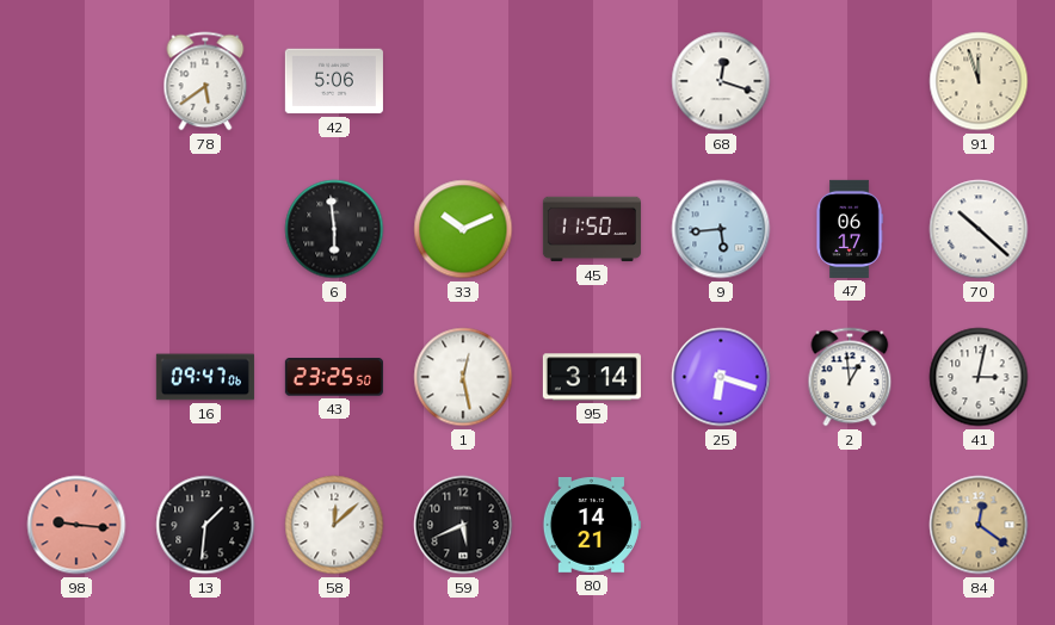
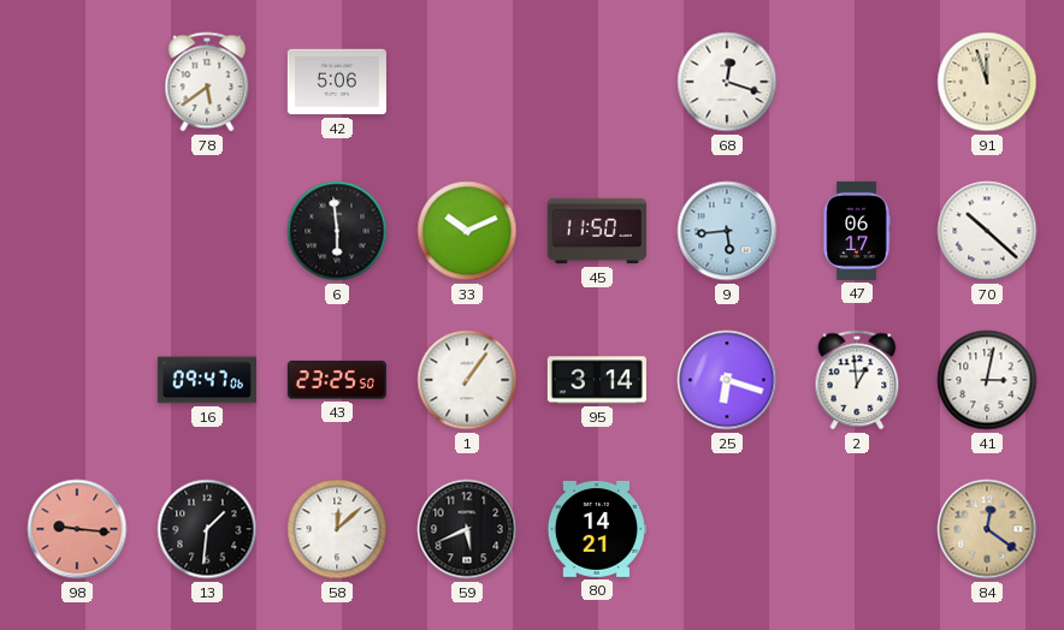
1: 12:28 -> 1:06
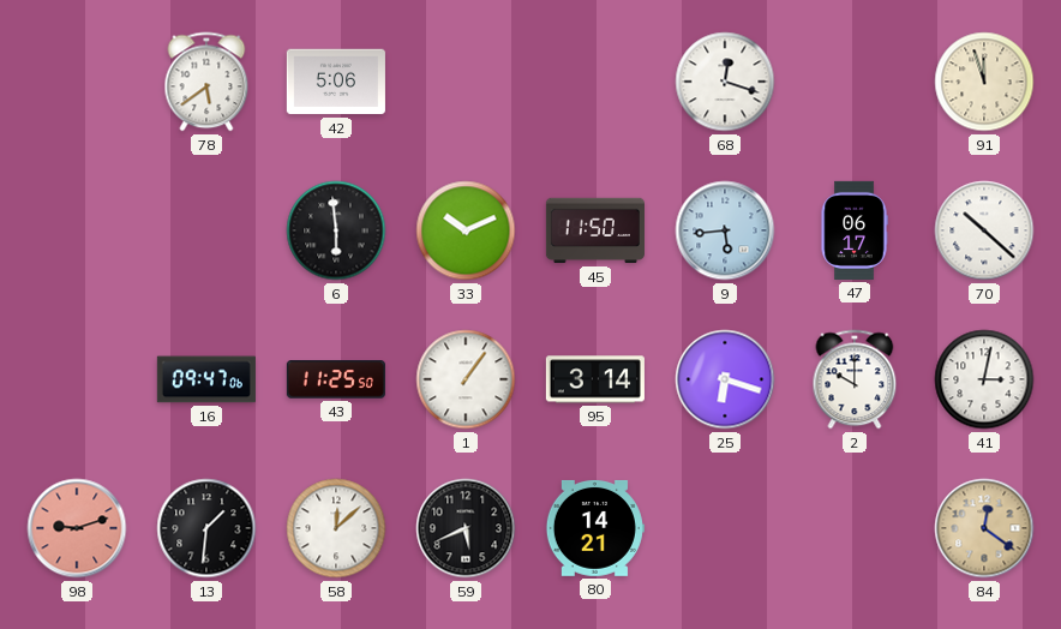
43: 23:25 -> 11:25
2: 12:59 -> 10:00
98: 9:16 -> 9:12
